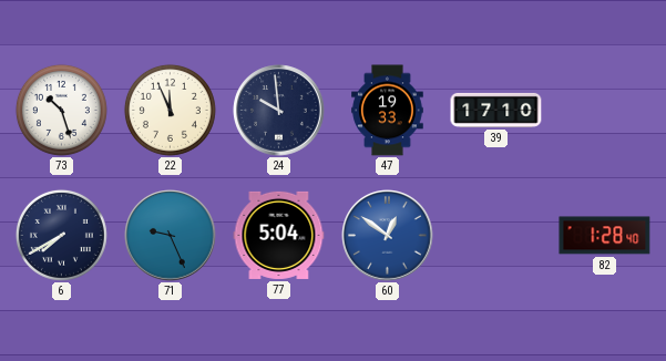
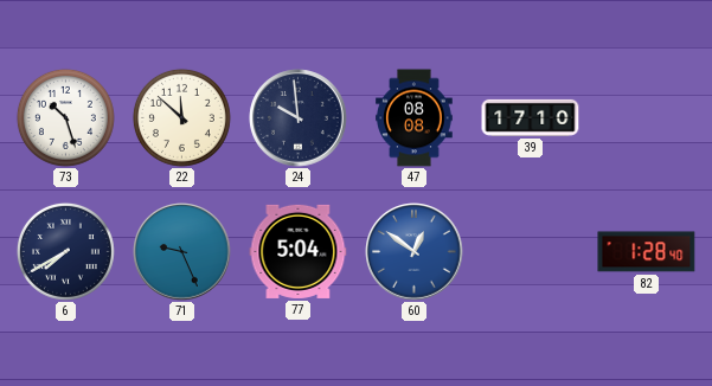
22: 11:56 -> 11:52
47: 19:33 -> 08:08
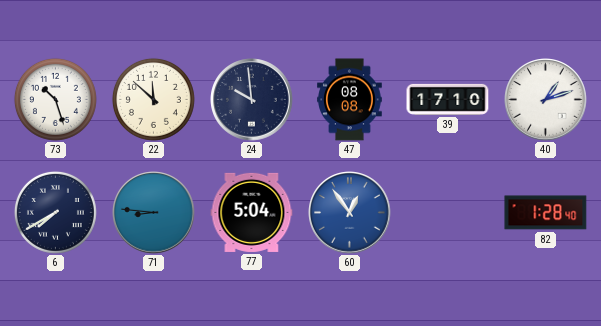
40: none -> 1:12
71: 9:26 -> 8:46
60: 12:51 -> 12:54
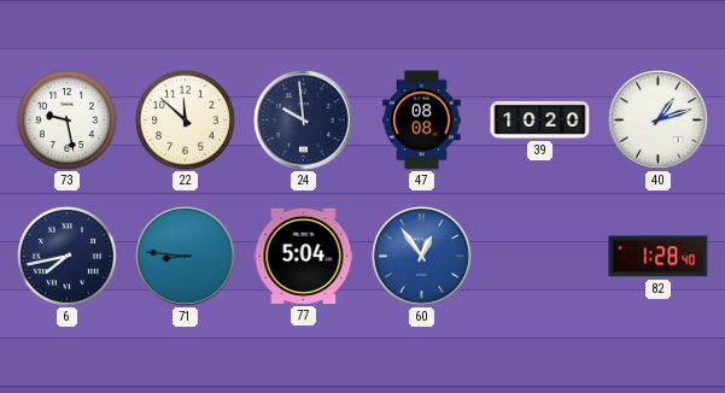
73: 10:27 -> 9:28
39: 17:10 -> 10:20
6: 7:40 -> 7:43
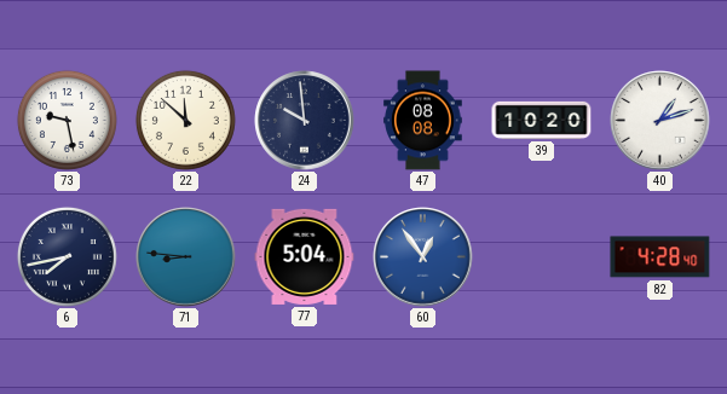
82: 1:28 -> 4:28
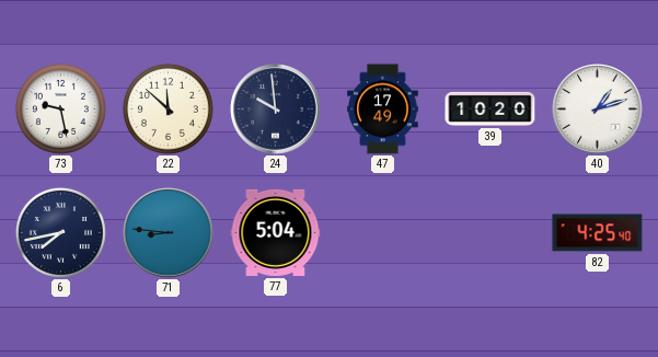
47: 08:08 -> 17:49
60: 12:54 -> none
82: 4:28 -> 4:25
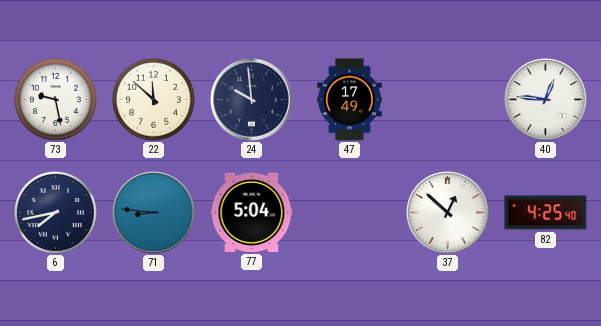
39: 10:20 -> none
40: 1:12 -> 12:46
37: none -> 12:52
